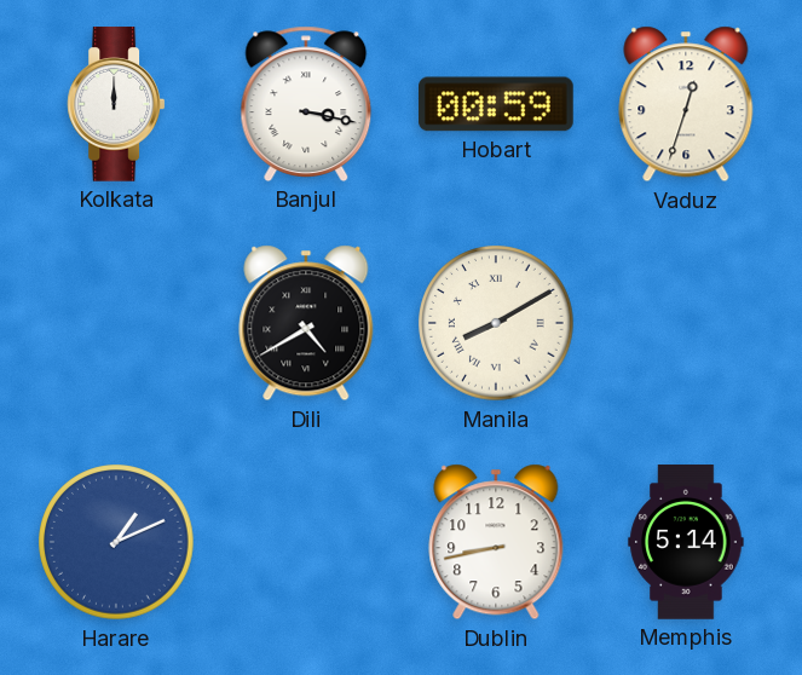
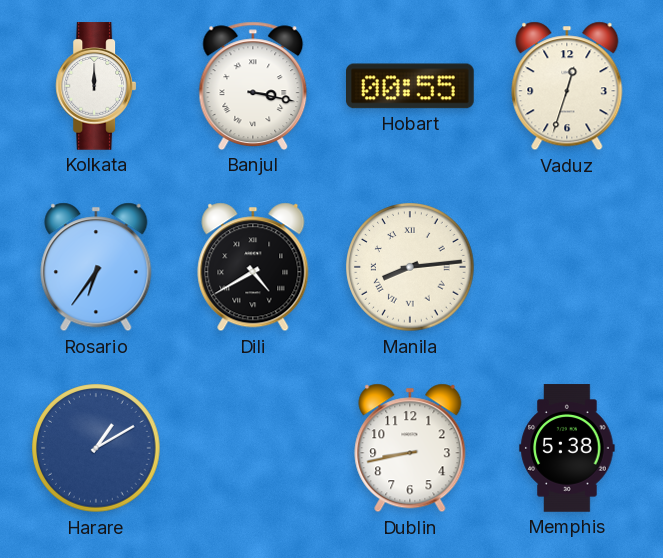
Hobart: 00:59 -> 00:55
Rosario: none -> 6:36
Manila: 8:10 -> 8:14
Harare: 1:11 -> 1:10
Memphis: 5:14 -> 5:38
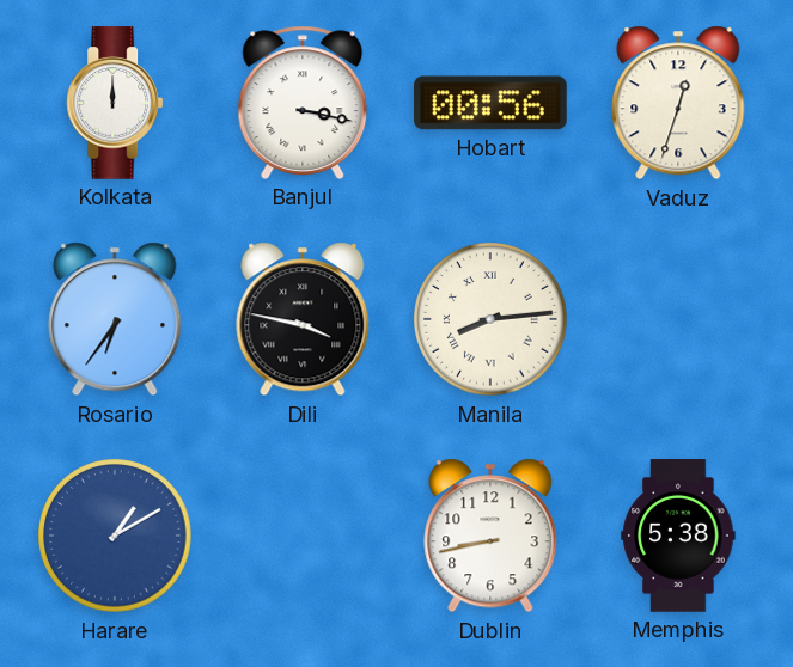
Hobart: 00:55 -> 00:56
Dili: 4:40 -> 3:47
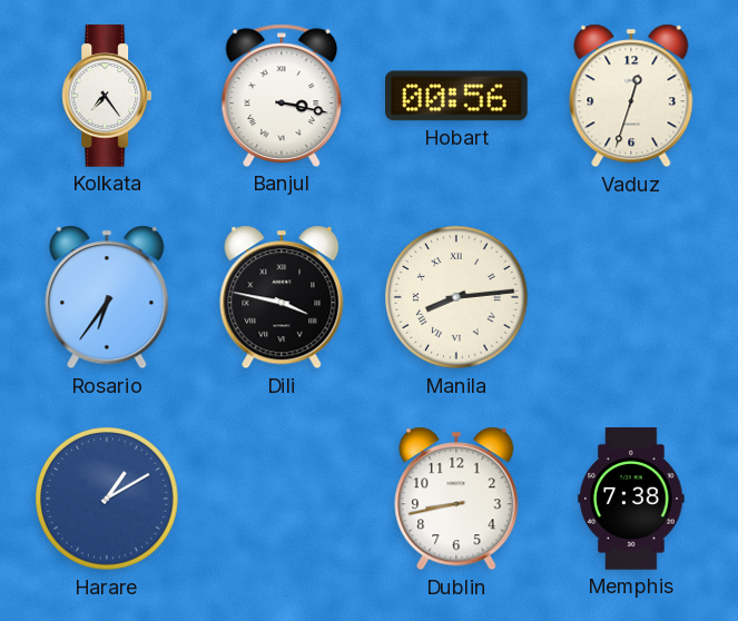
Kolkata: 12:00 -> 7:24
Memphis: 5:38 -> 7:38
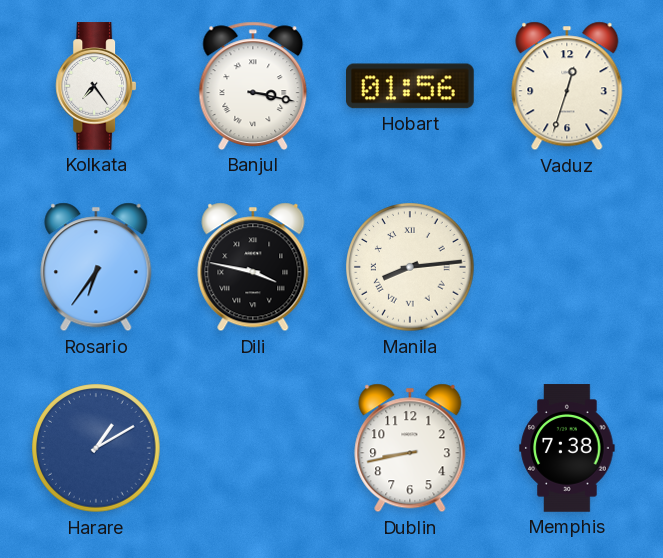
Hobart: 00:56 -> 01:56
